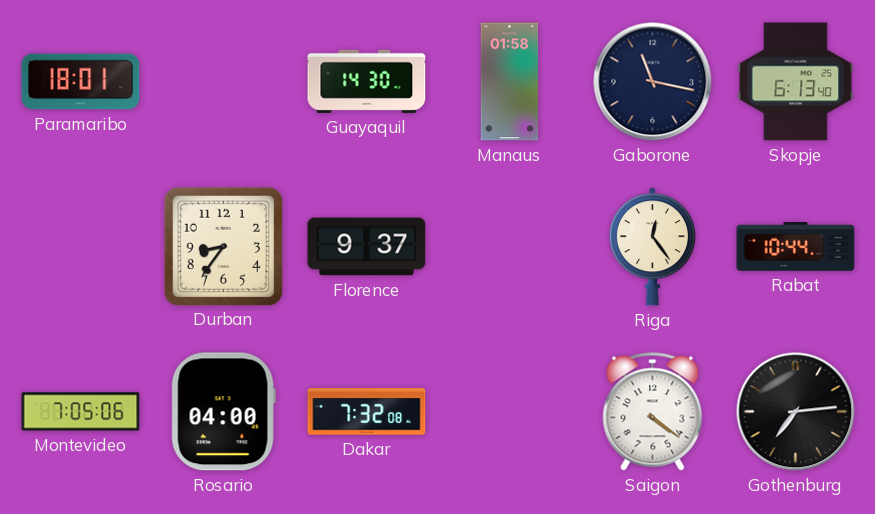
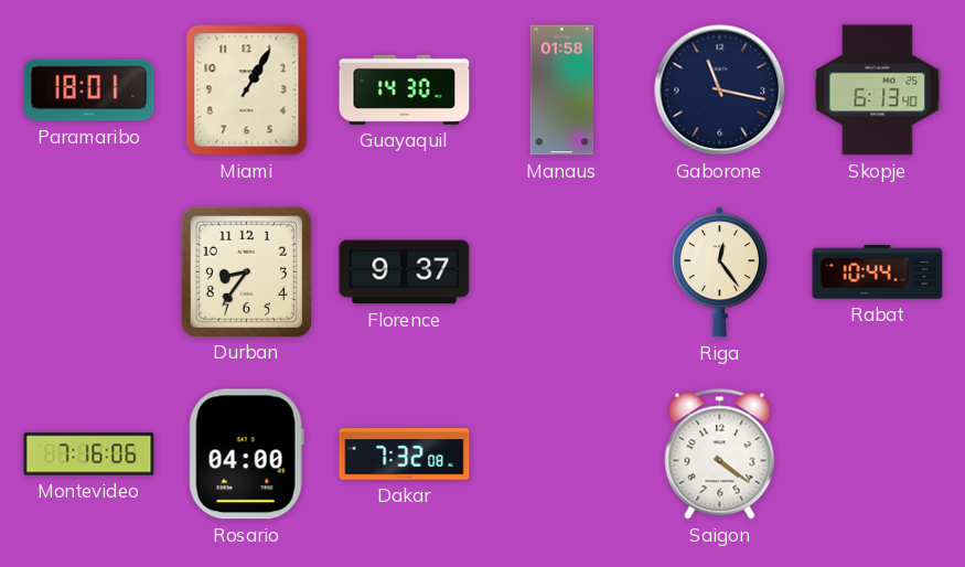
Miami: none -> 1:05
Montevideo: 7:05 -> 7:16
Gothenburg: 7:14 -> none
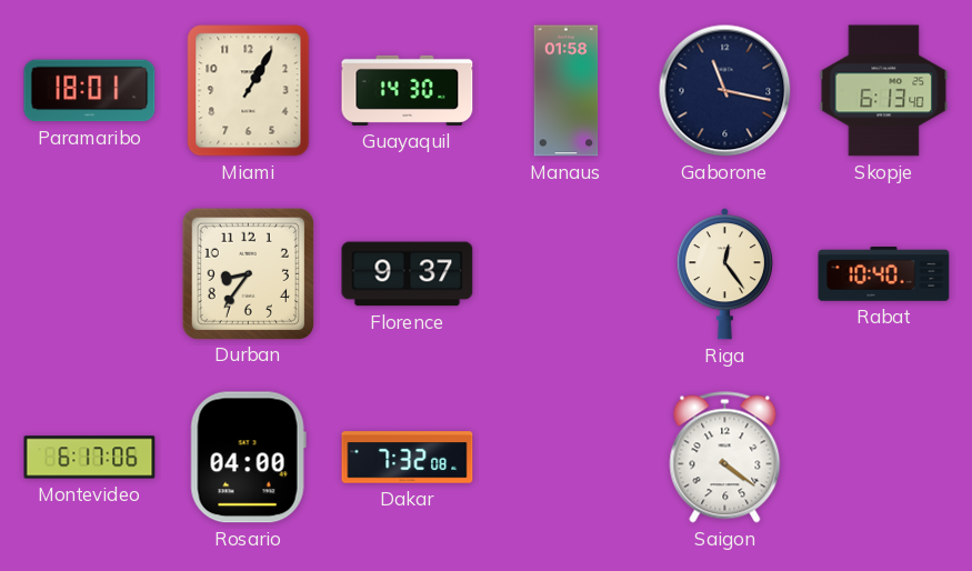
Rabat: 10:44 -> 10:40
Montevideo: 7:16 -> 6:17
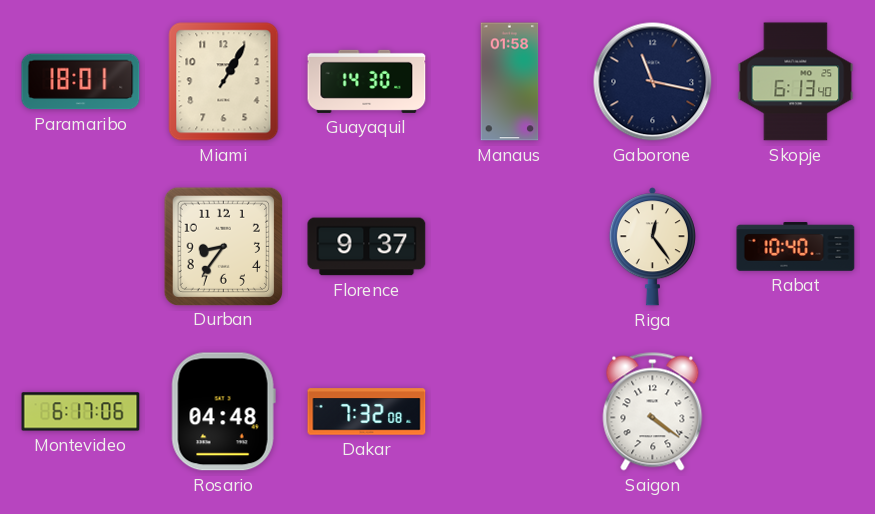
Rosario: 04:00 -> 04:48
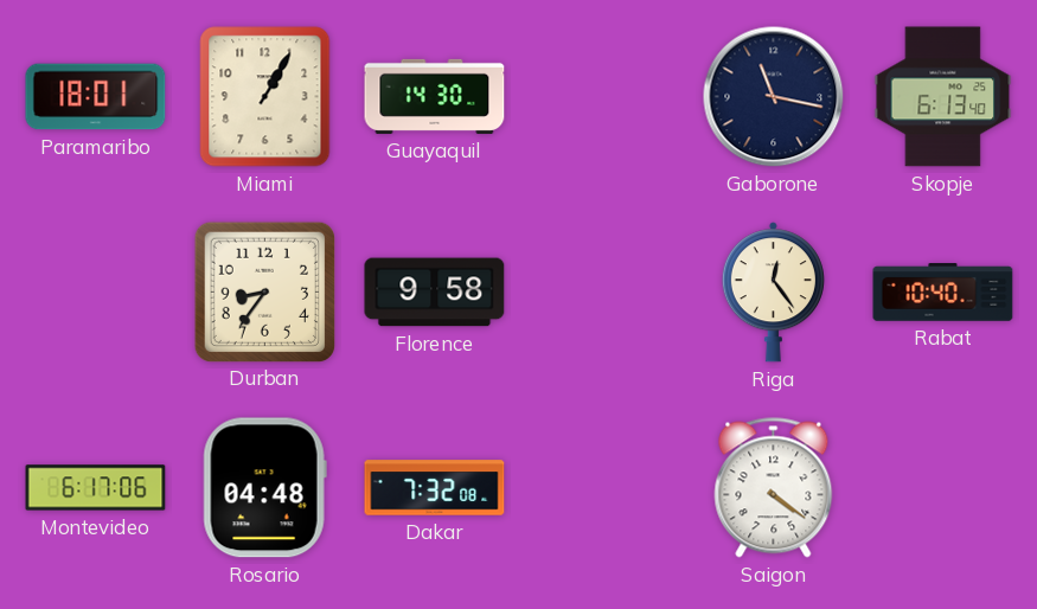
Manaus: 01:58 -> none
Florence: 9:37 -> 9:58
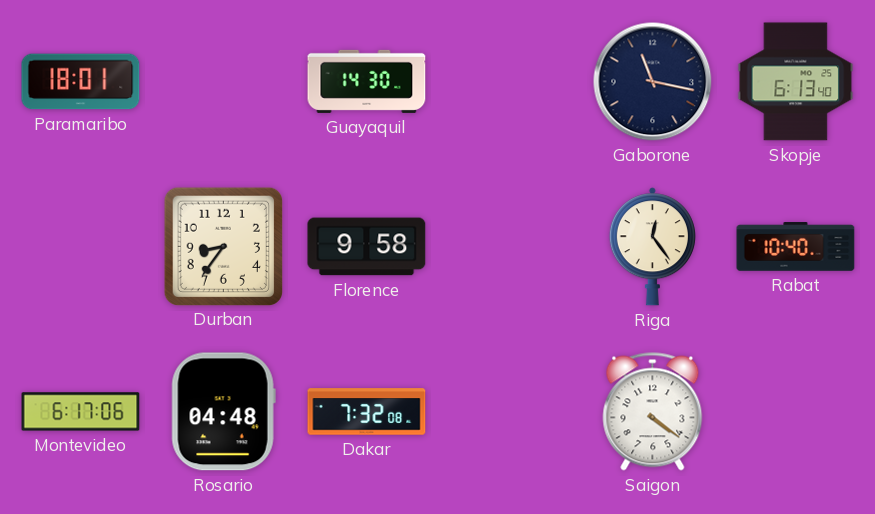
Miami: 1:05 -> none
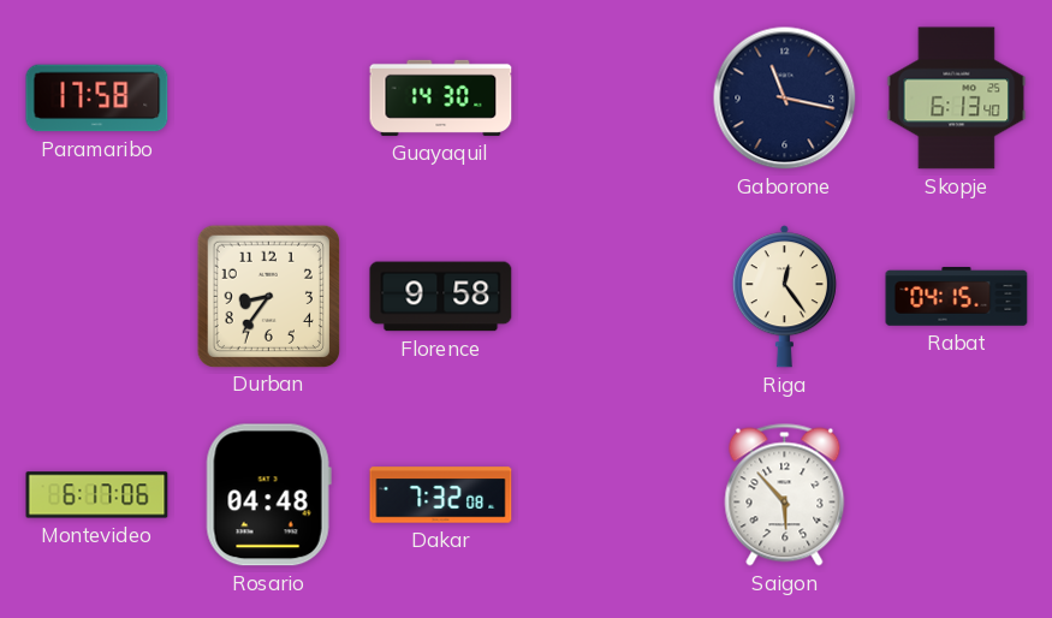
Paramaribo: 18:01 -> 17:58
Rabat: 10:40 -> 04:15
Saigon: 4:21 -> 5:53
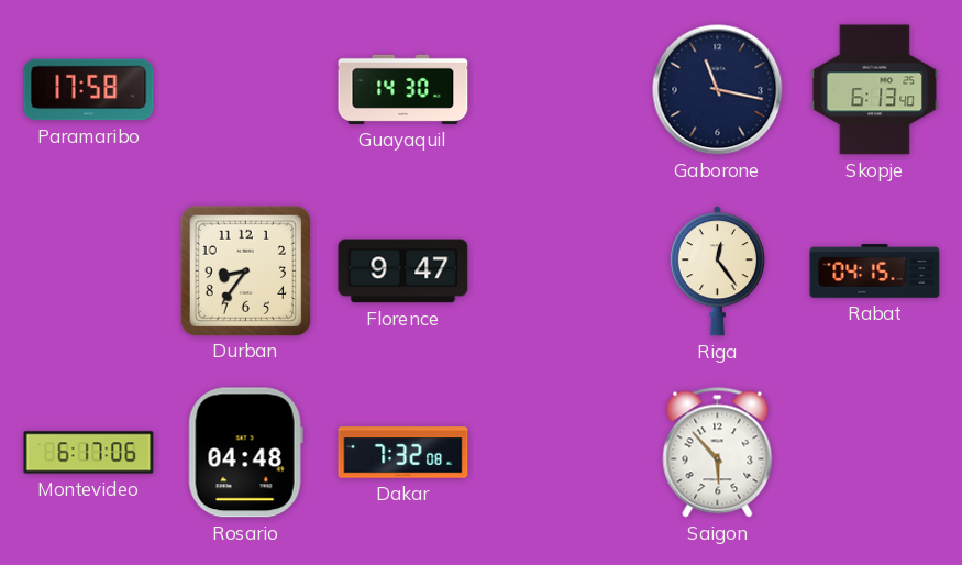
Florence: 9:58 -> 9:47
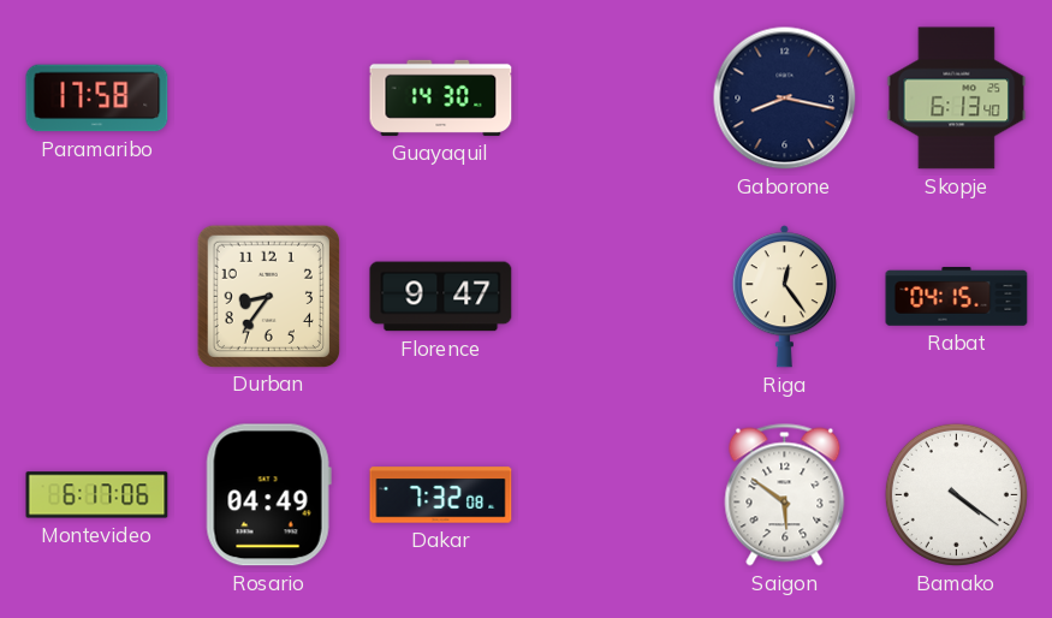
Gaborone: 11:17 -> 8:17
Rosario: 04:48 -> 04:49
Saigon: 5:53 -> 5:51
Bamako: none -> 4:21
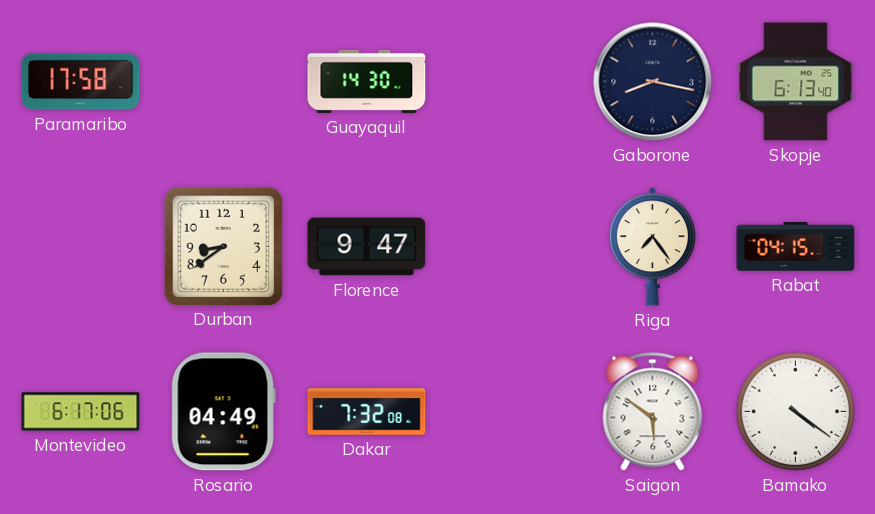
Durban: 8:36 -> 8:39
Riga: 12:24 -> 7:24
